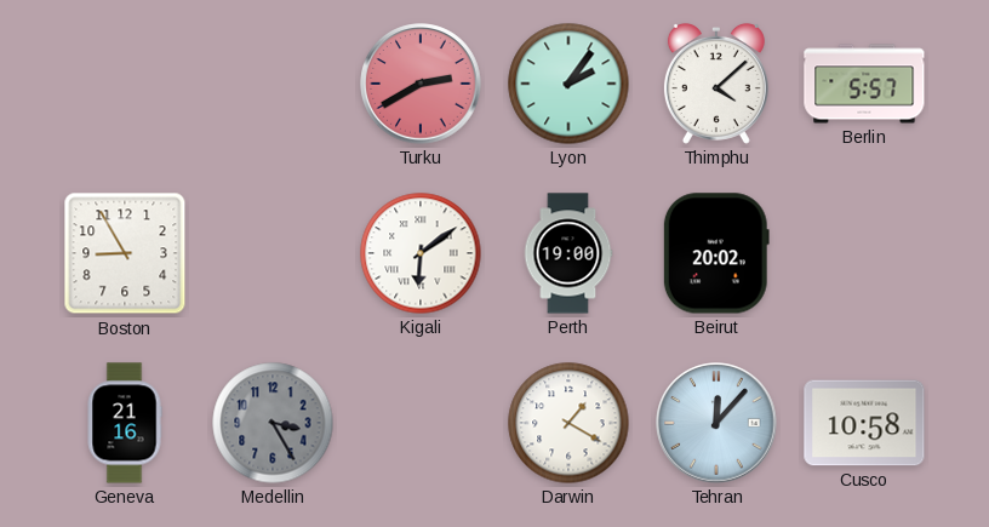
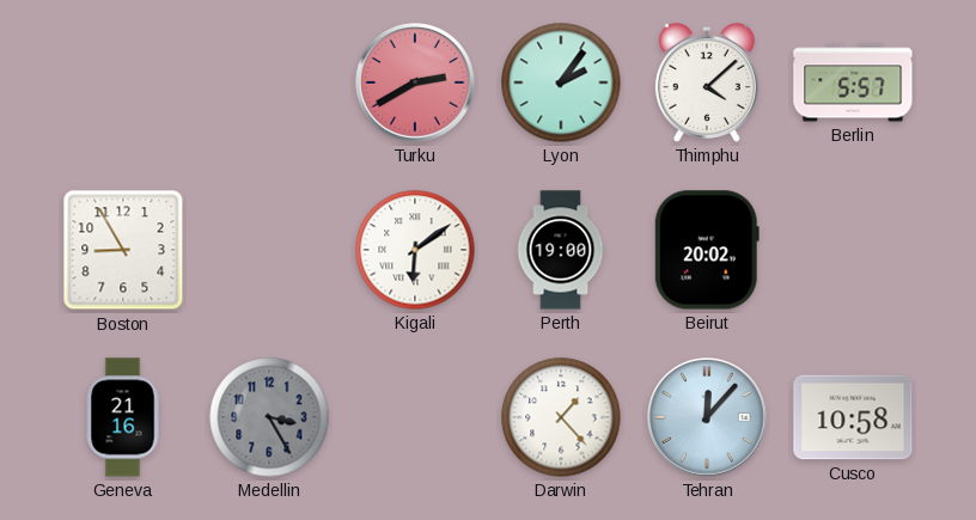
Darwin: 1:20 -> 1:23
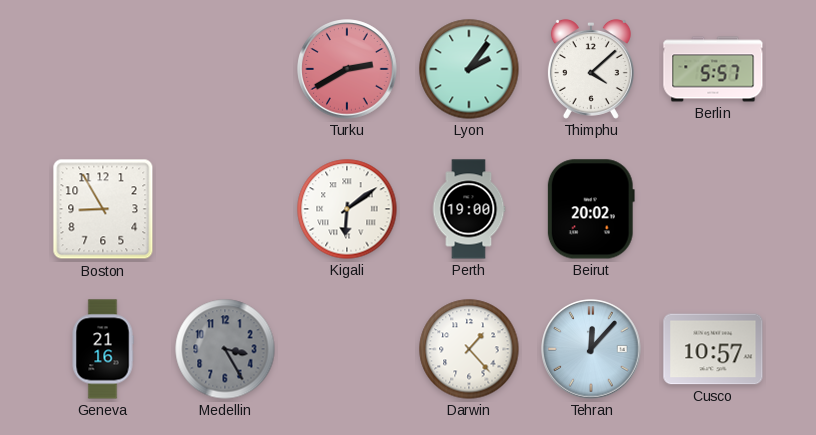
Cusco: 10:58 -> 10:57
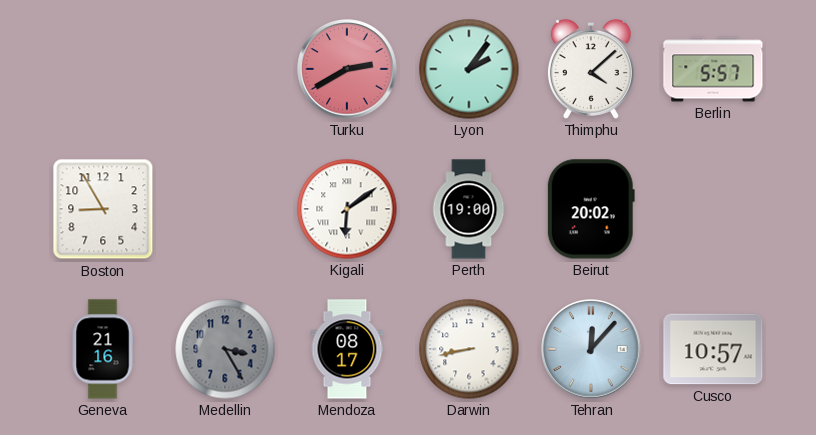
Mendoza: none -> 08:17
Darwin: 1:23 -> 8:43
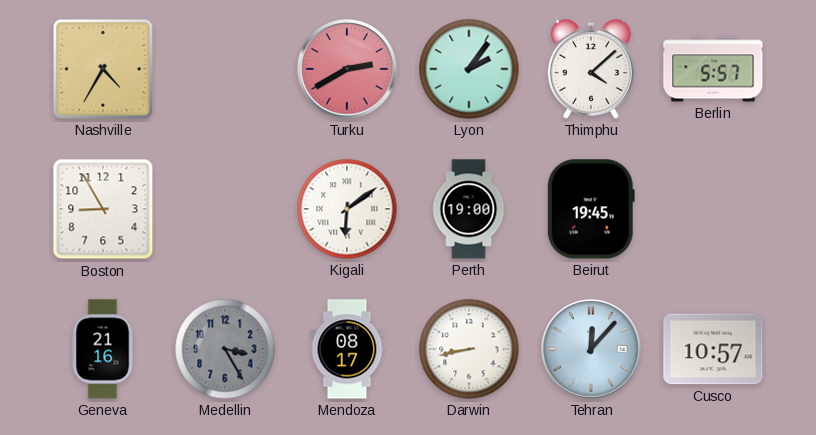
Nashville: none -> 4:35
Beirut: 20:02 -> 19:45
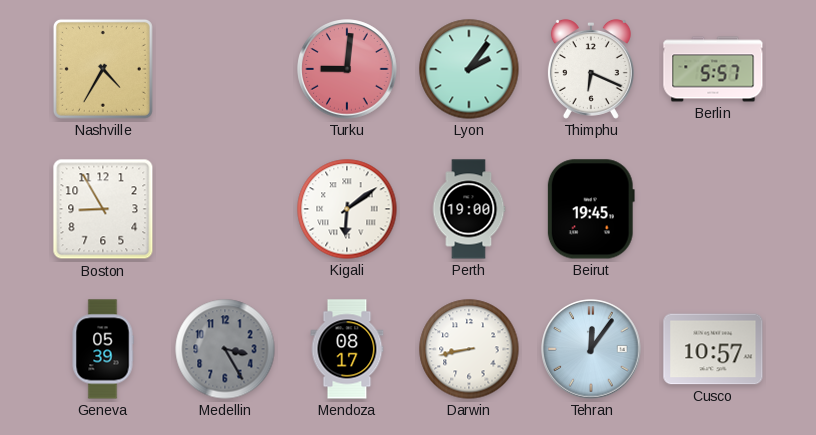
Turku: 2:40 -> 9:01
Thimphu: 4:08 -> 6:19
Geneva: 21:16 -> 05:39
Tehran: 12:07 -> 12:06
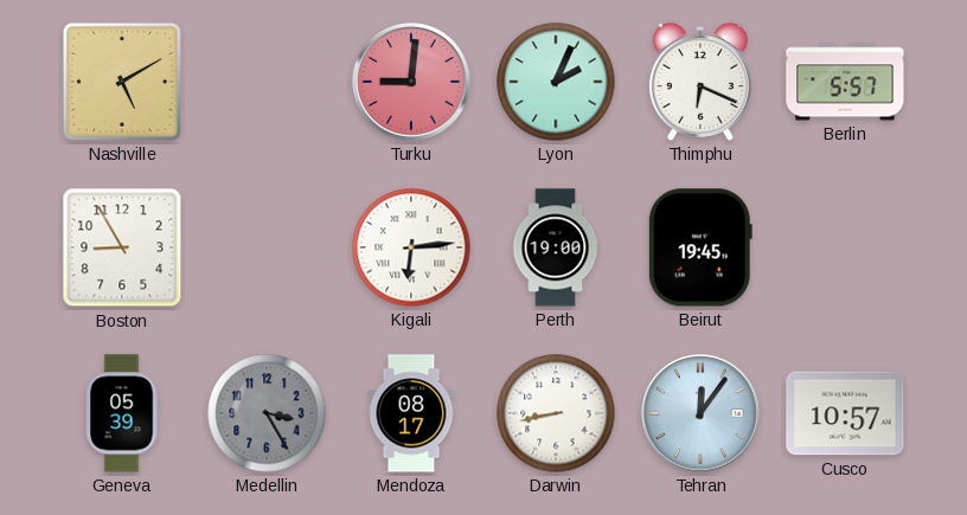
Nashville: 4:35 -> 5:10
Lyon: 2:06 -> 2:04
Kigali: 6:09 -> 6:14
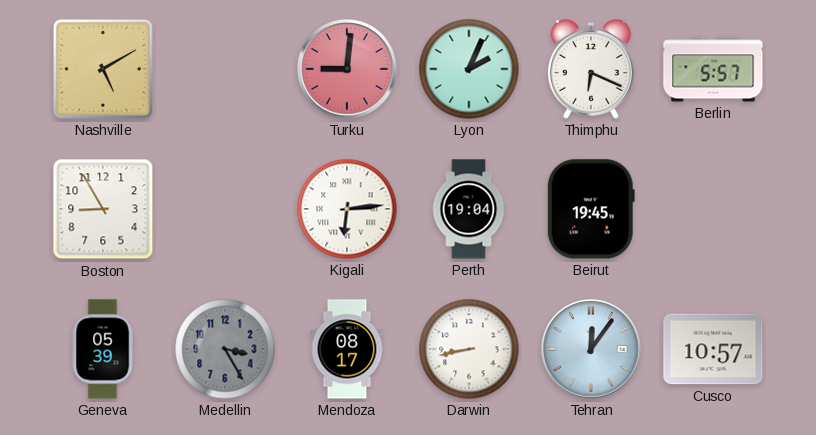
Perth: 19:00 -> 19:04
